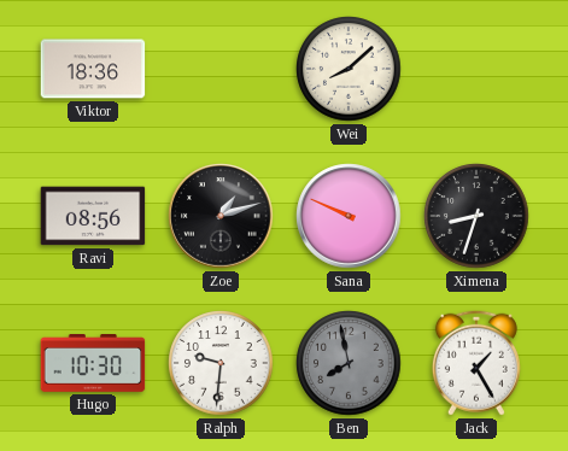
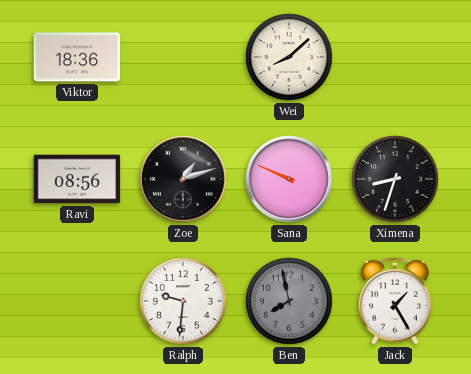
Hugo: 10:30 -> none
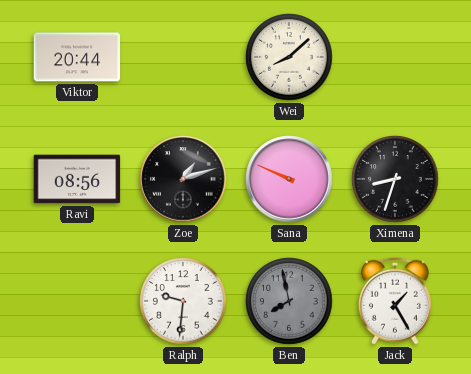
Viktor: 18:36 -> 20:44
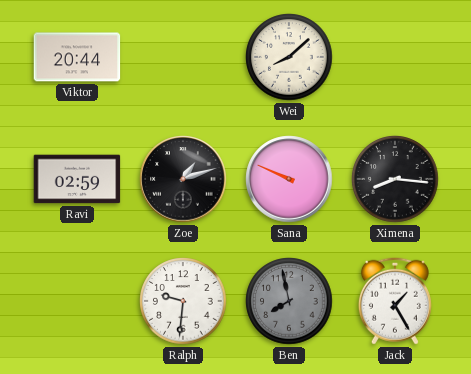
Ravi: 08:56 -> 02:59
Ximena: 8:33 -> 8:16
